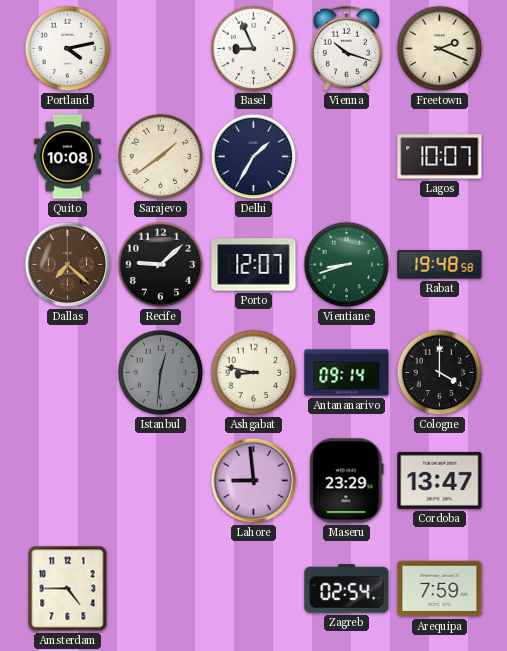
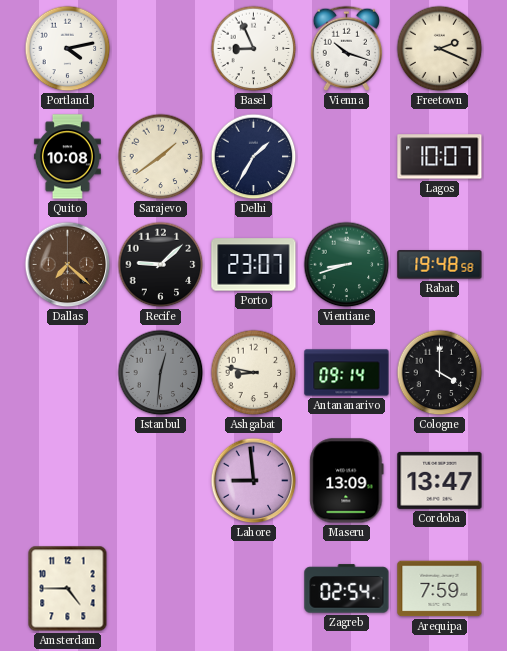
Porto: 12:07 -> 23:07
Maseru: 23:29 -> 13:09
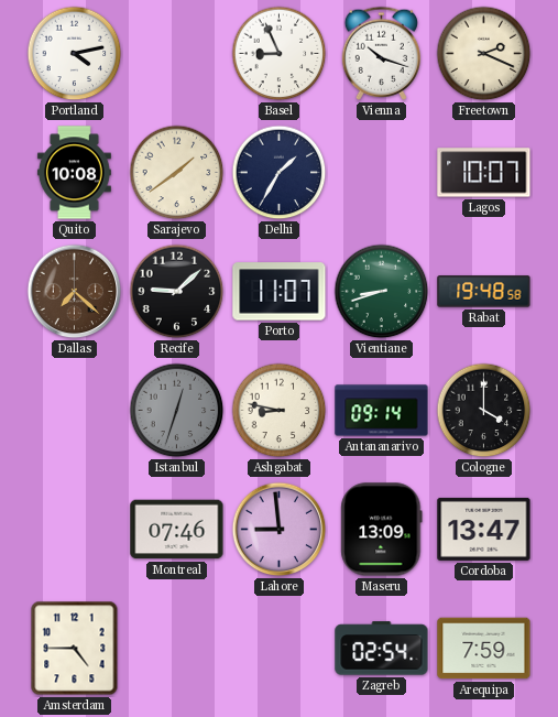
Porto: 23:07 -> 11:07
Istanbul: 12:31 -> 12:33
Montreal: none -> 07:46
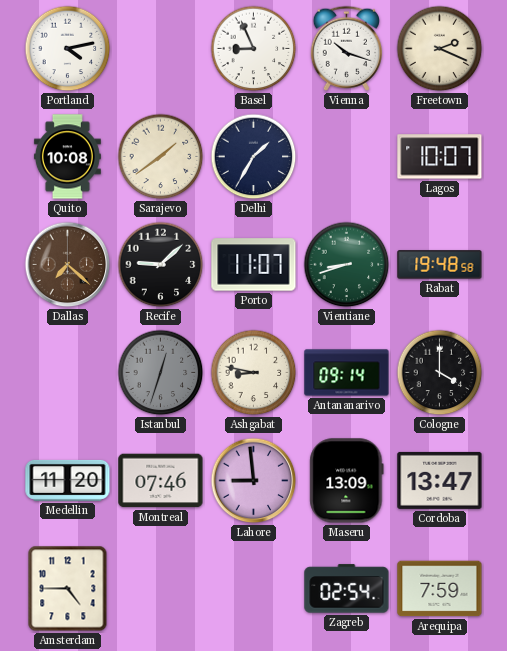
Medellin: none -> 11:20
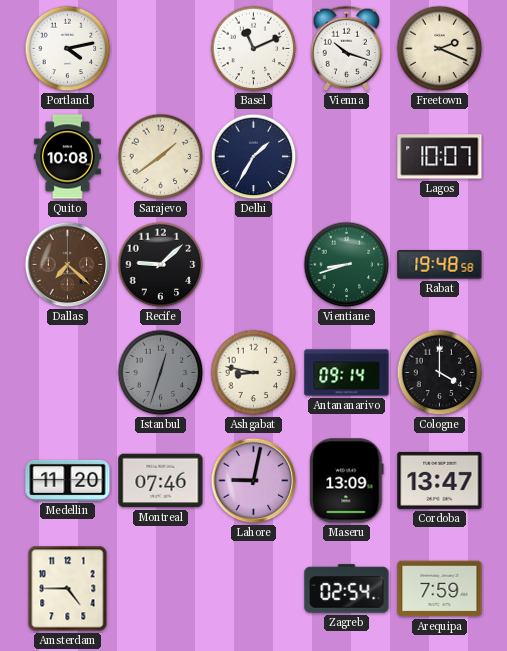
Basel: 8:56 -> 11:11
Porto: 11:07 -> none
Lahore: 8:59 -> 9:02
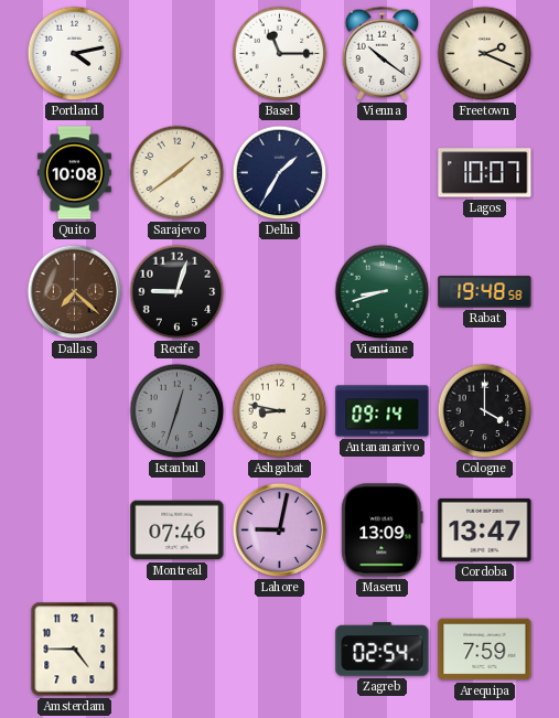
Basel: 11:11 -> 11:15
Vienna: 10:18 -> 10:21
Recife: 9:08 -> 9:03
Medellin: 11:20 -> none
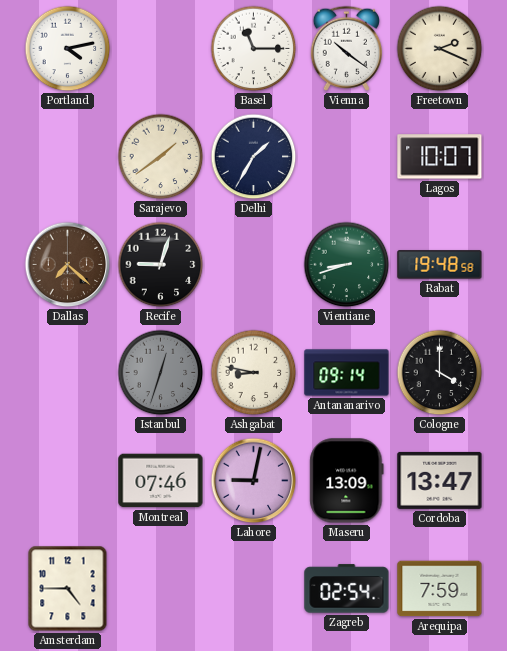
Quito: 10:08 -> none
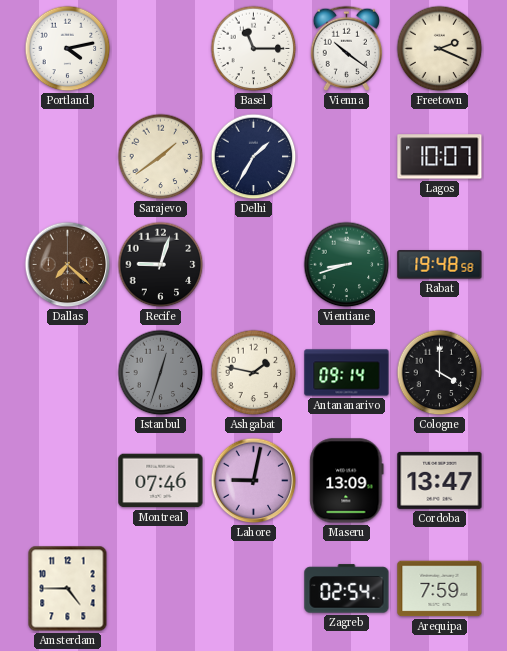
Ashgabat: 8:47 -> 1:47
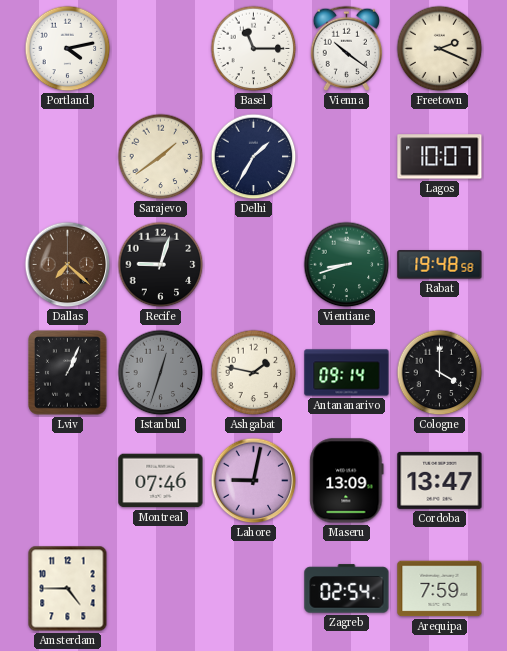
Lviv: none -> 1:04
